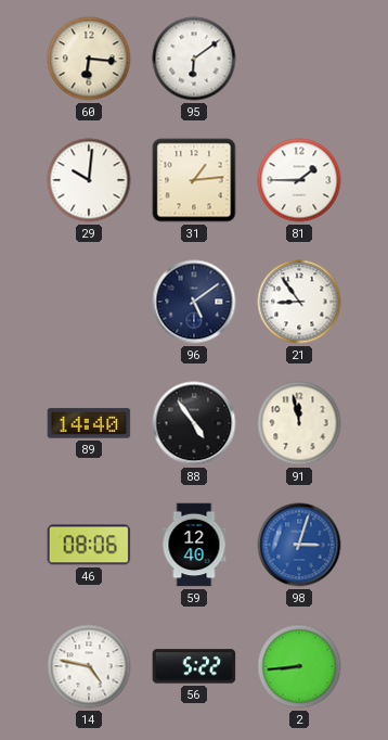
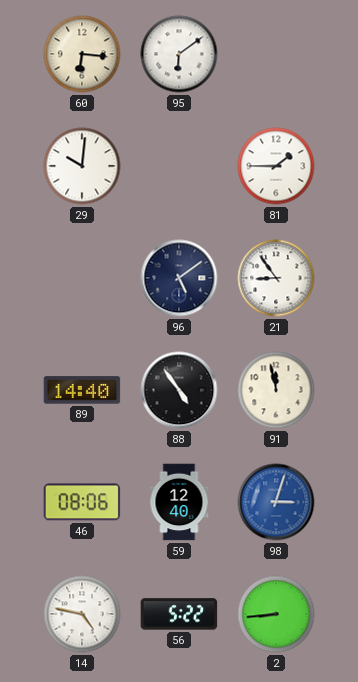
31: 1:14 -> none
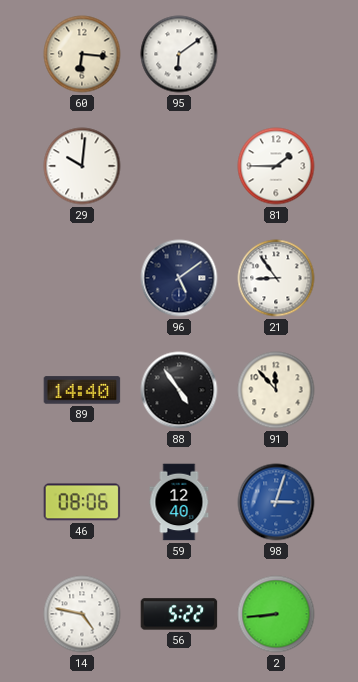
91: 11:58 -> 11:53
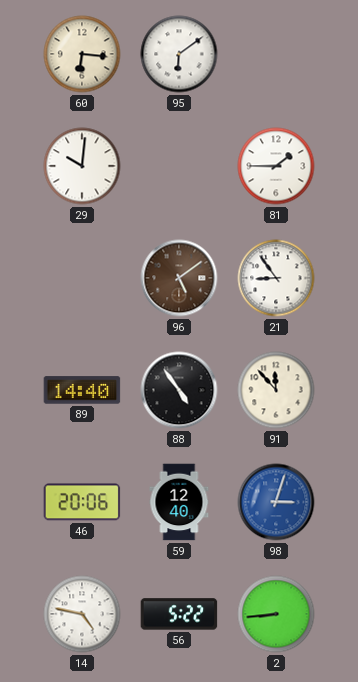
96 dial: navy -> brown
46: 08:06 -> 20:06
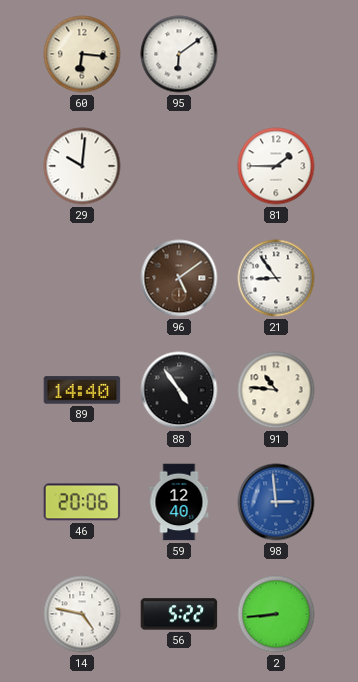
91: 11:53 -> 10:46
98: 3:03 -> 2:59
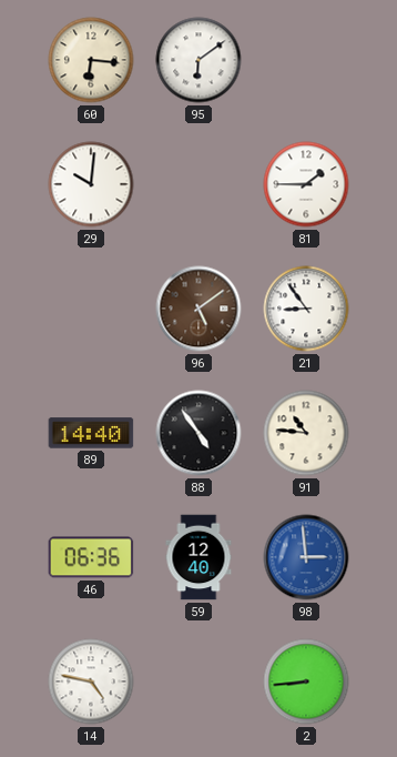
46: 20:06 -> 06:36
56: 5:22 -> none
